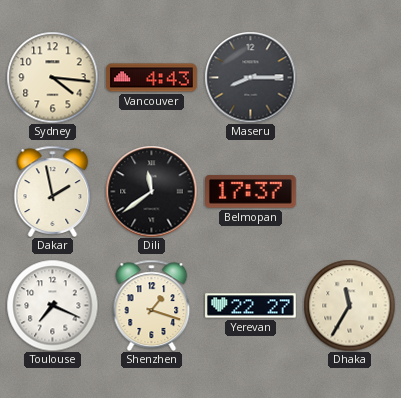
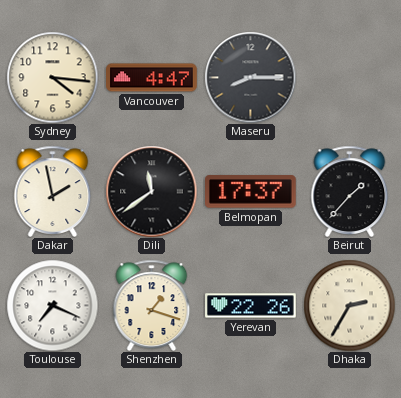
Vancouver: 4:43 -> 4:47
Beirut: none -> 1:37
Yerevan: 22:27 -> 22:26
Dhaka: 11:35 -> 2:35
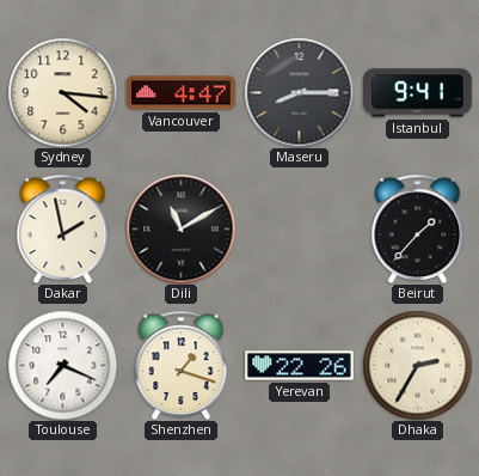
Istanbul: none -> 9:41
Dili: 11:39 -> 11:10
Belmopan: 17:37 -> none
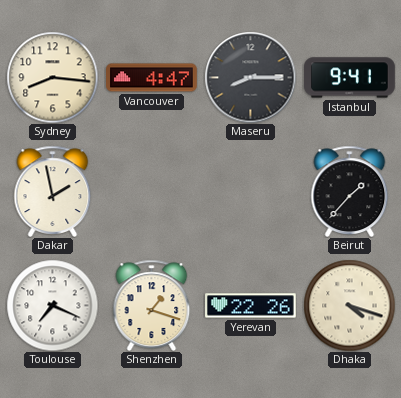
Sydney: 4:16 -> 8:16
Dili: 11:10 -> none
Dhaka: 2:35 -> 4:18
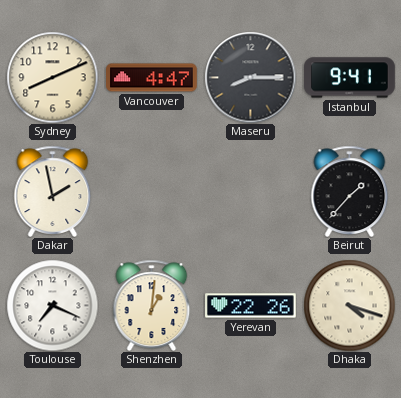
Sydney: 8:16 -> 8:11
Shenzhen: 1:18 -> 1:01
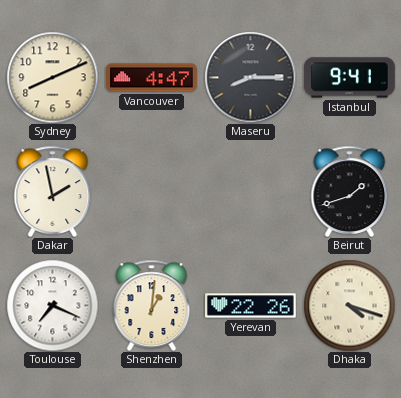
Beirut: 1:37 -> 1:42
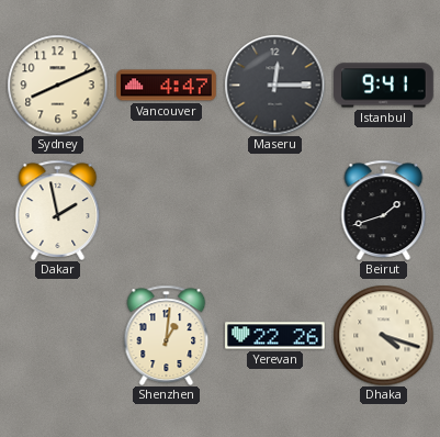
Maseru: 8:15 -> 12:15
Toulouse: 7:19 -> none
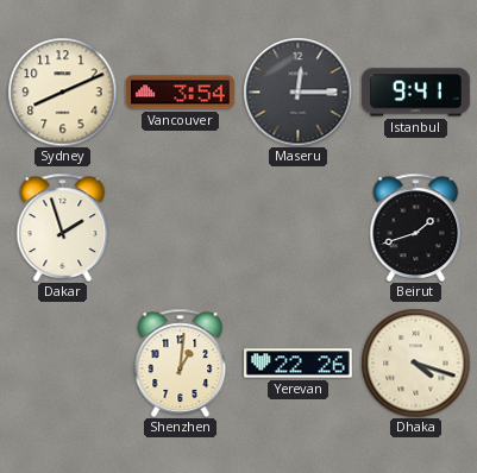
Vancouver: 4:47 -> 3:54
Dakar: 1:58 -> 1:57
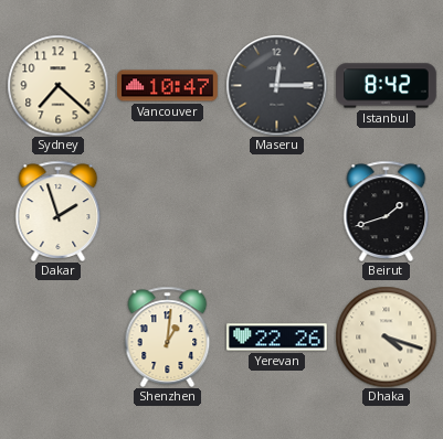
Sydney: 8:11 -> 7:22
Vancouver: 3:54 -> 10:47
Istanbul: 9:41 -> 8:42
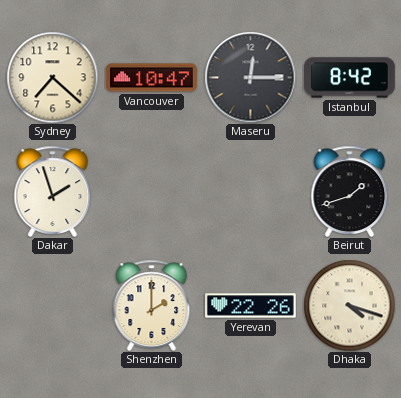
Shenzhen: 1:01 -> 2:00
